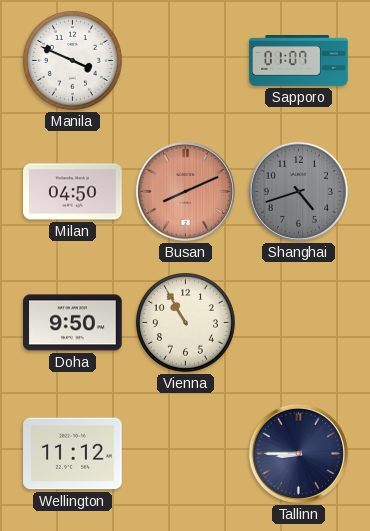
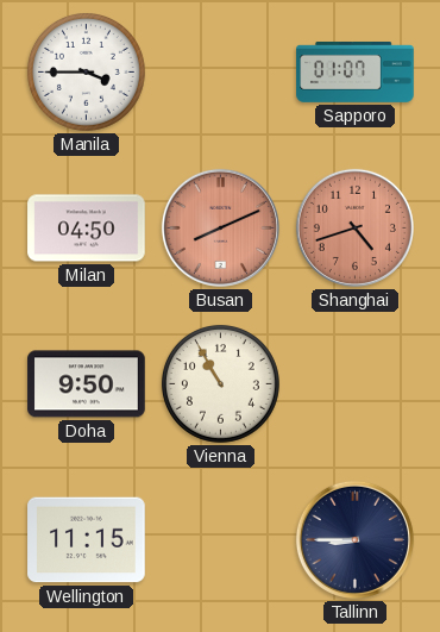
Manila: 3:49 -> 3:45
Shanghai dial: grey -> salmon
Wellington: 11:12 -> 11:15
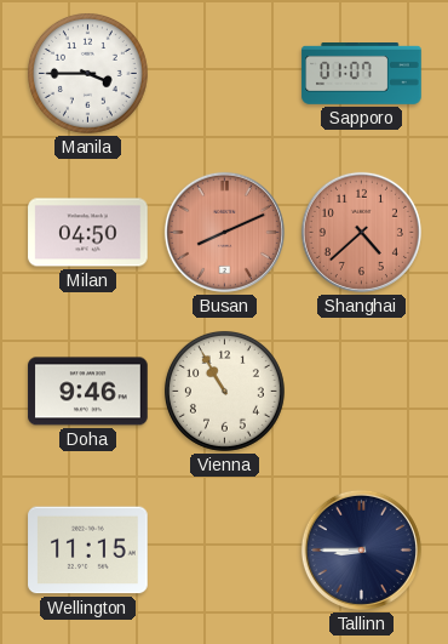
Shanghai: 4:42 -> 4:38
Doha: 9:50 -> 9:46
